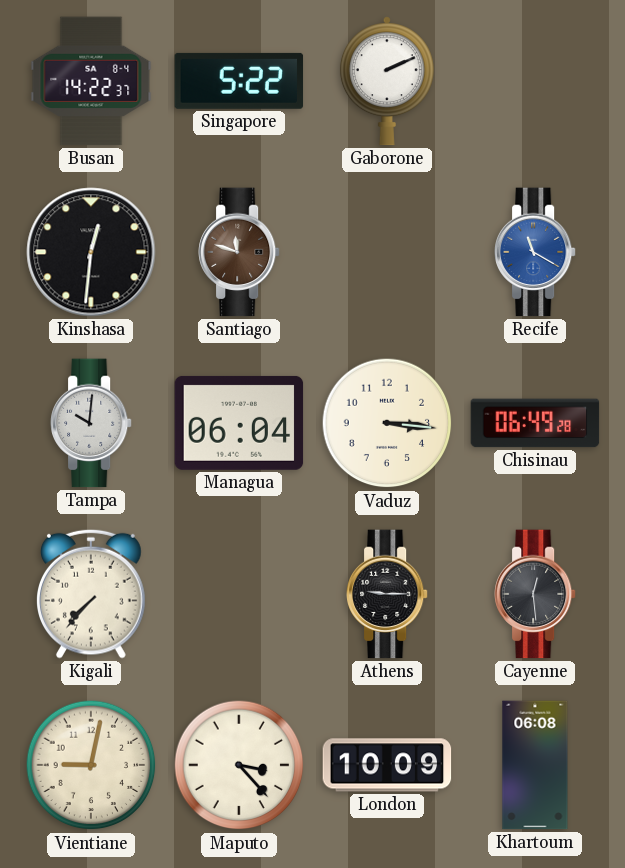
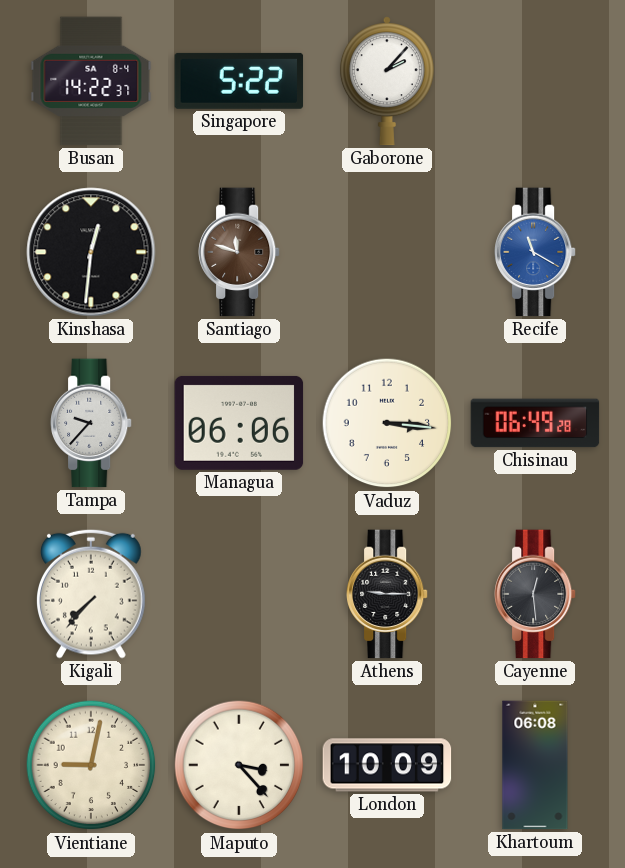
Gaborone: 2:11 -> 2:07
Tampa: 10:01 -> 9:37
Managua: 06:04 -> 06:06
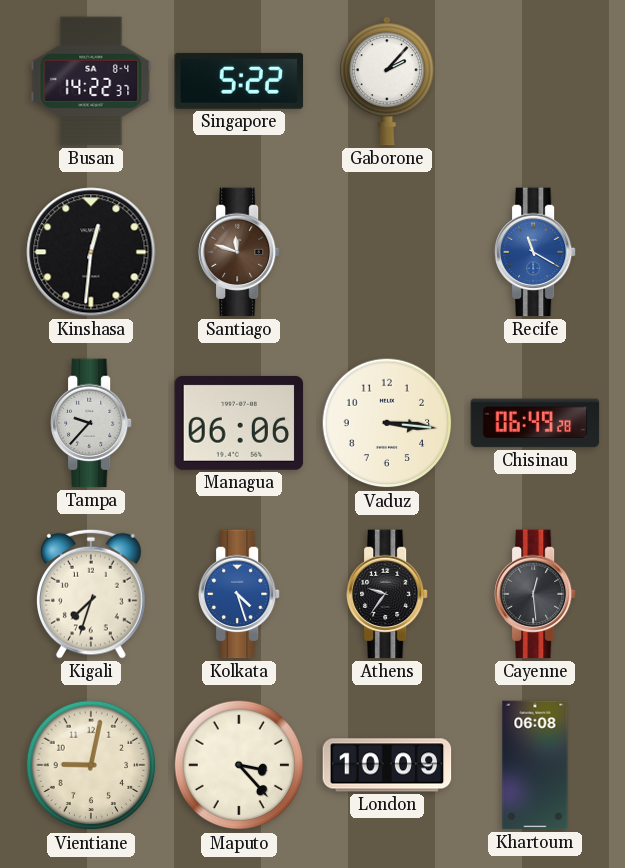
Kigali: 7:37 -> 7:33
Kolkata: none -> 4:27
Athens: 9:15 -> 9:36
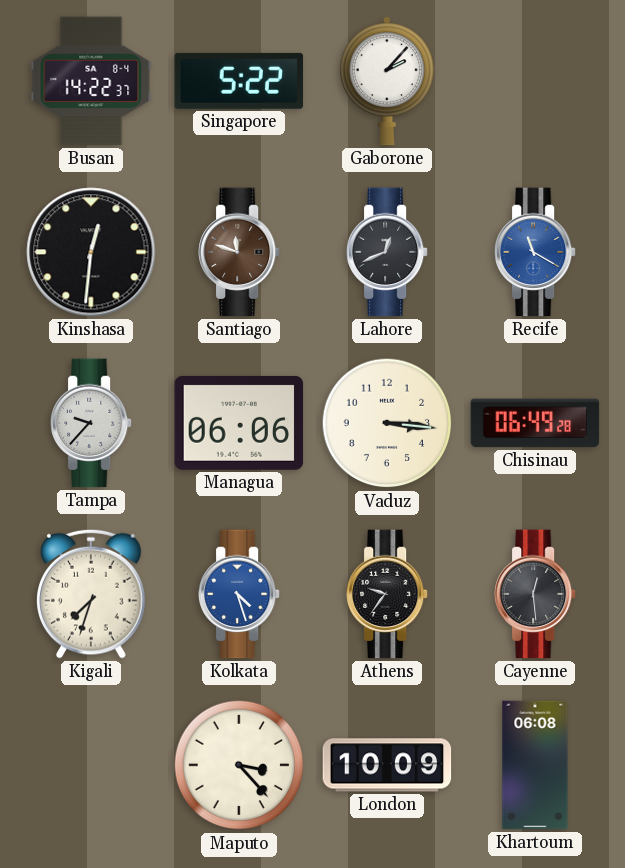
Lahore: none -> 12:41
Vientiane: 9:02 -> none
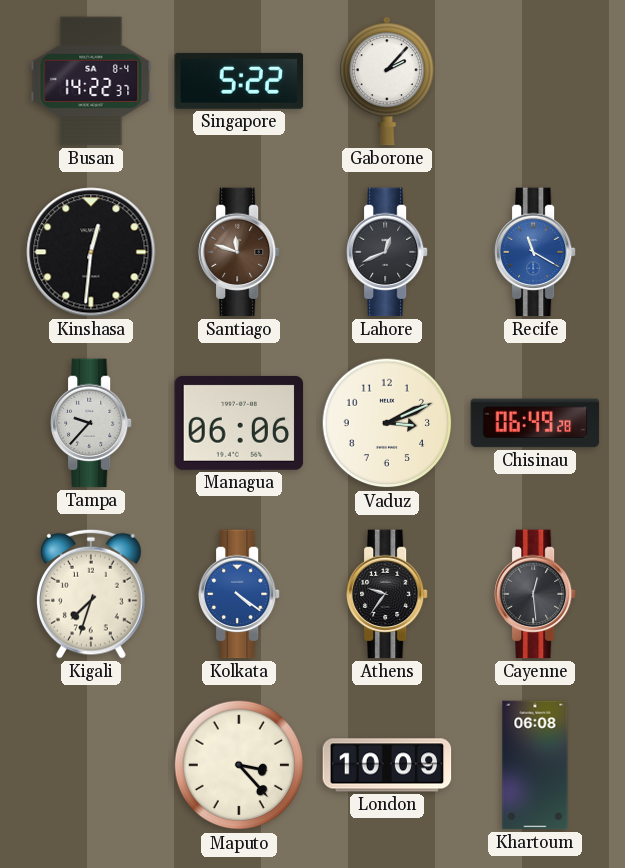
Vaduz: 3:16 -> 3:11
Kolkata: 4:27 -> 4:21
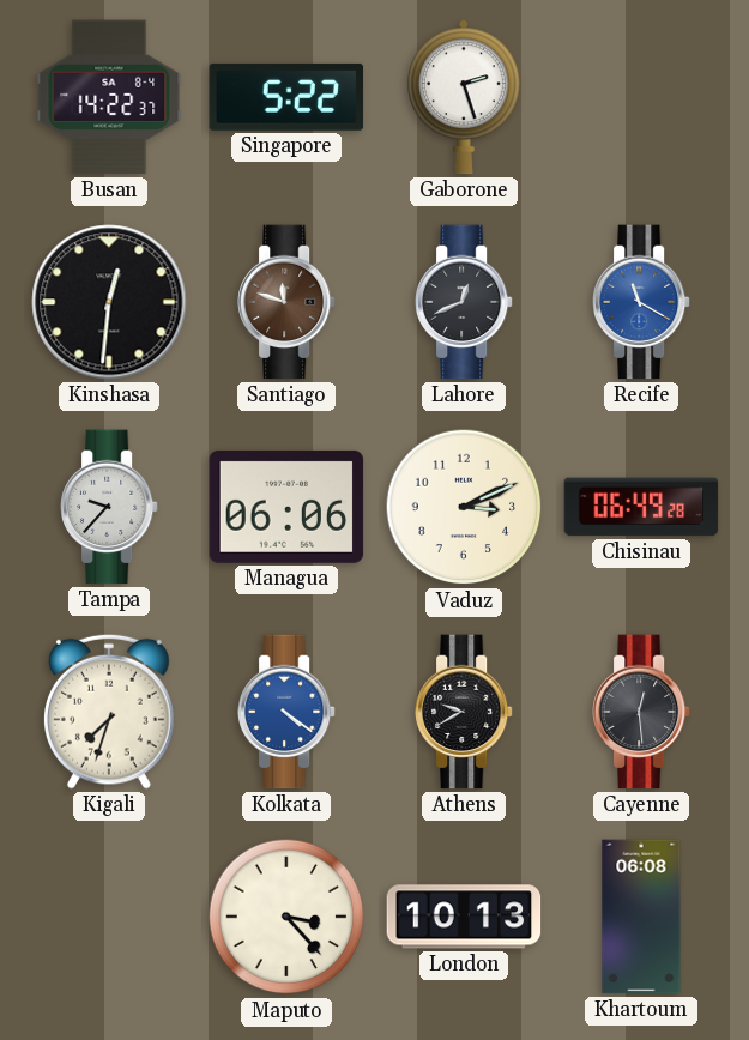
Gaborone: 2:07 -> 2:27
Athens: 9:36 -> 9:40
London: 10:09 -> 10:13
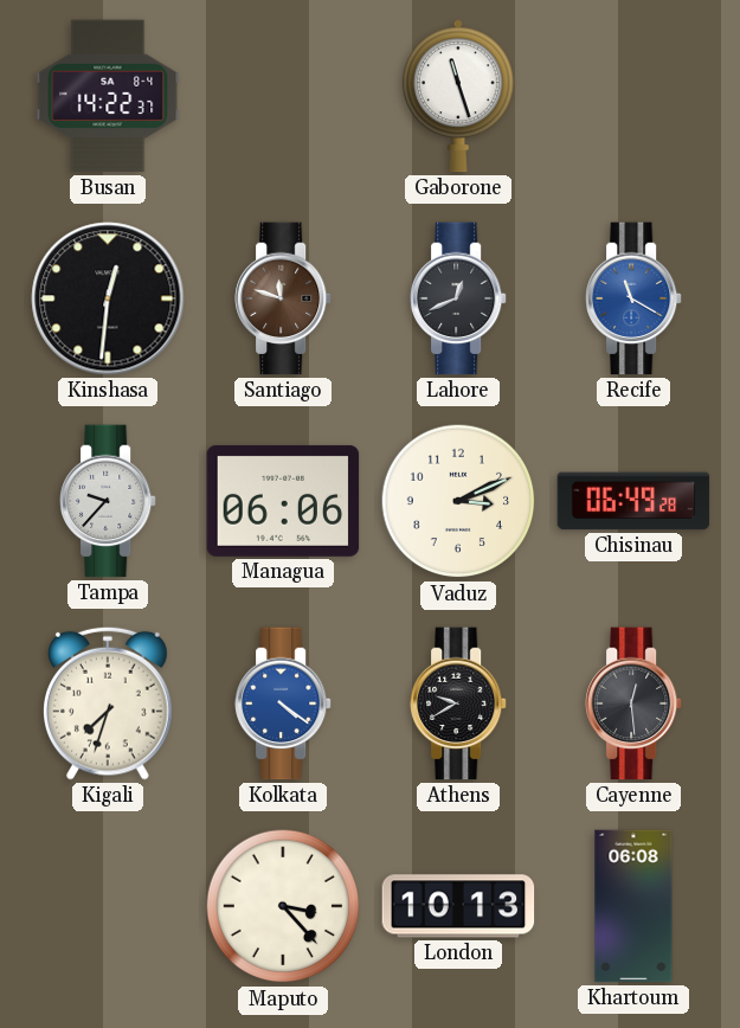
Singapore: 5:22 -> none
Gaborone: 2:27 -> 11:27
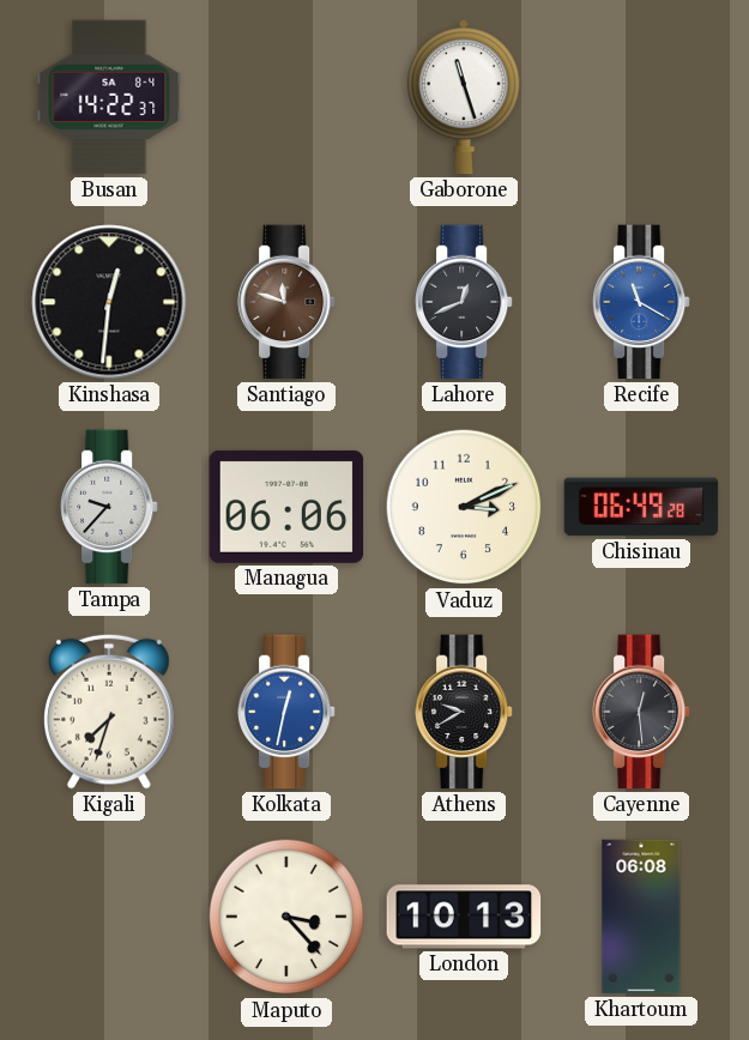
Kolkata: 4:21 -> 12:32
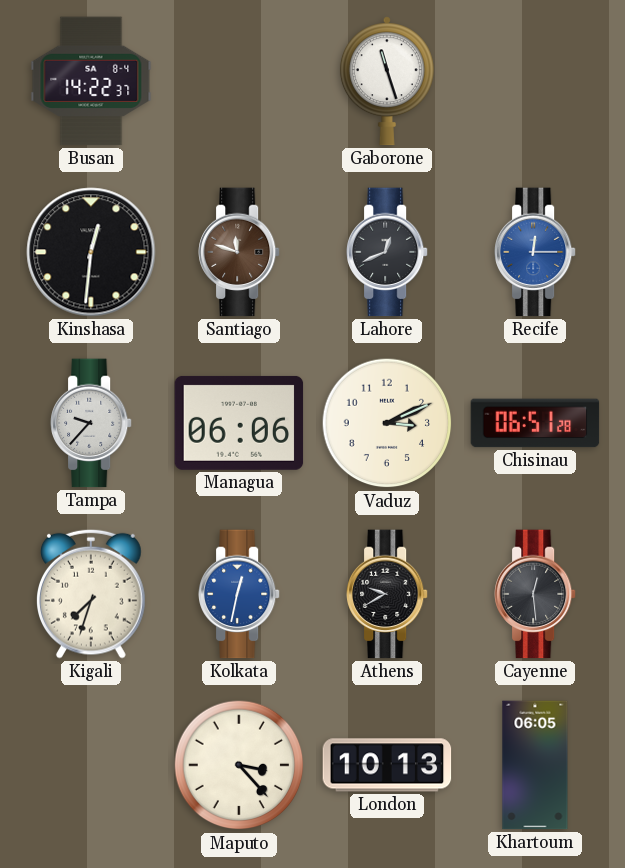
Recife: 11:20 -> 12:15
Chisinau: 06:49 -> 06:51
Khartoum: 06:08 -> 06:05
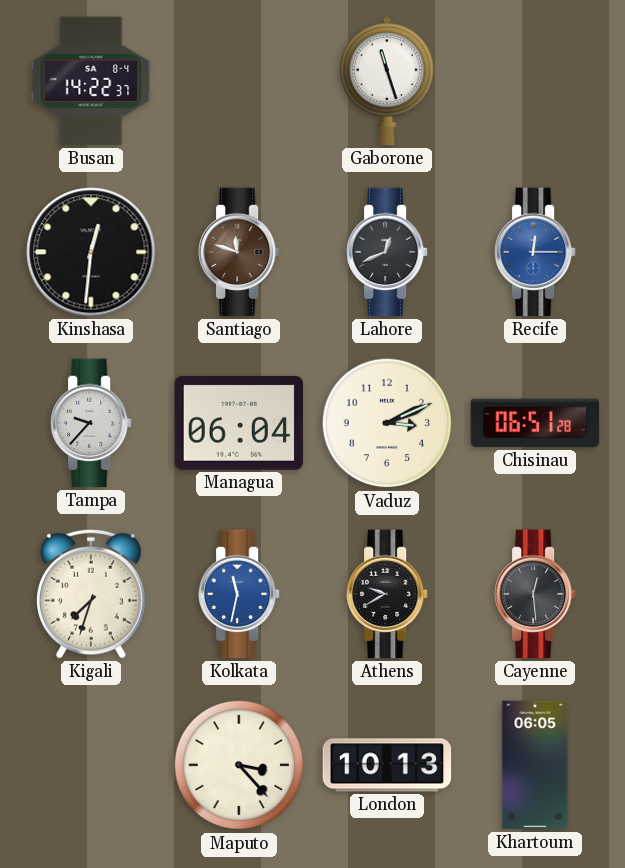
Managua: 06:06 -> 06:04
Kolkata: 12:32 -> 11:32
